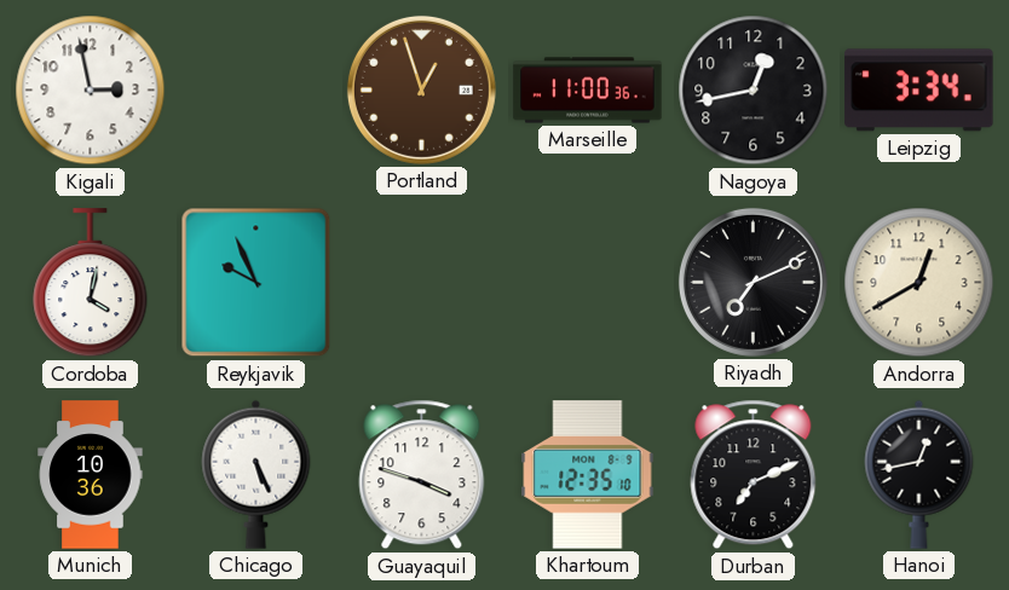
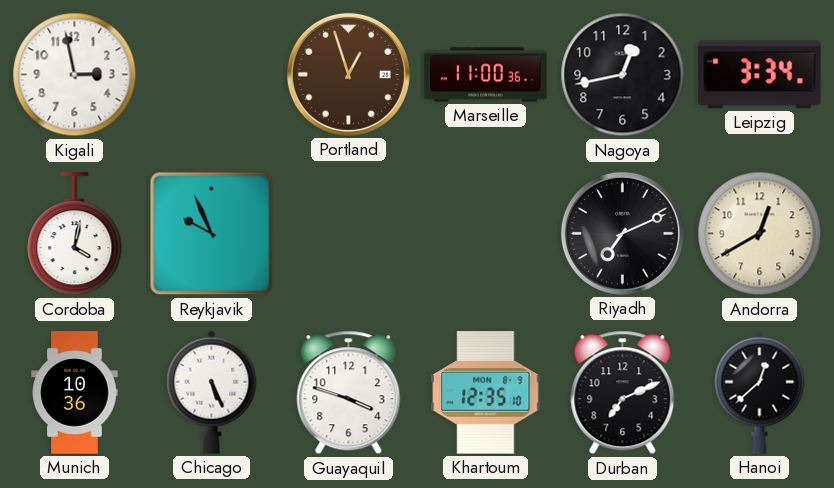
Hanoi: 12:43 -> 12:38
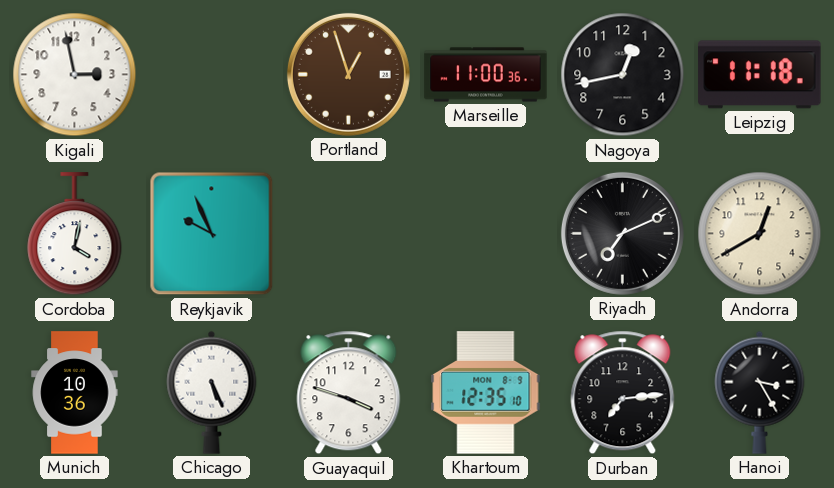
Leipzig: 3:34 -> 11:18
Durban: 7:11 -> 7:14
Hanoi: 12:38 -> 3:25
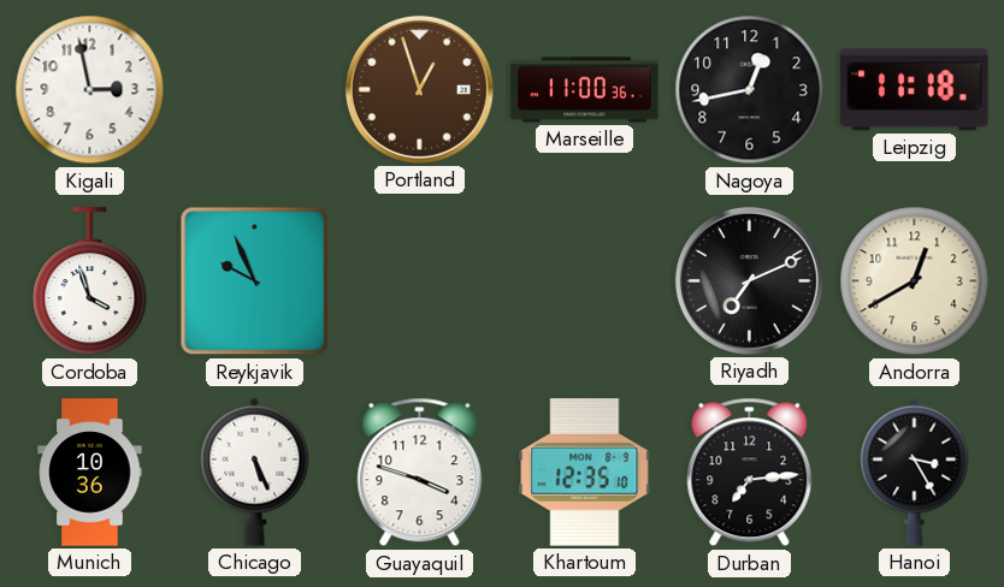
Cordoba: 4:02 -> 3:57
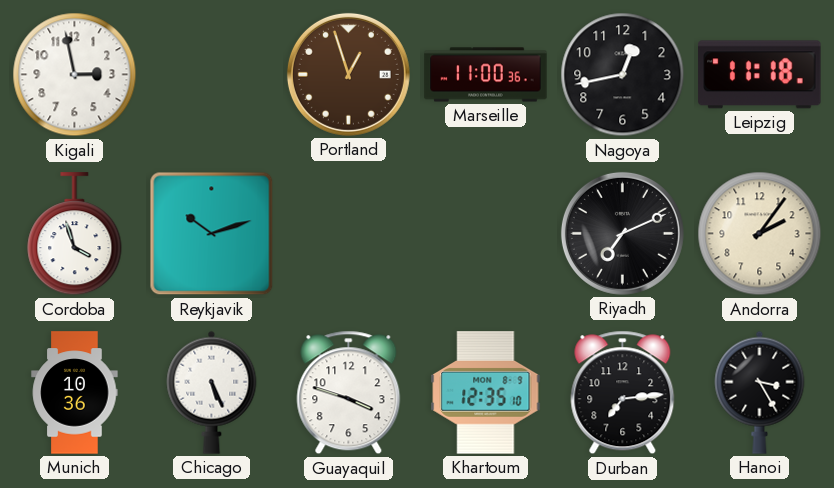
Reykjavik: 9:56 -> 10:12
Andorra: 12:40 -> 2:06
